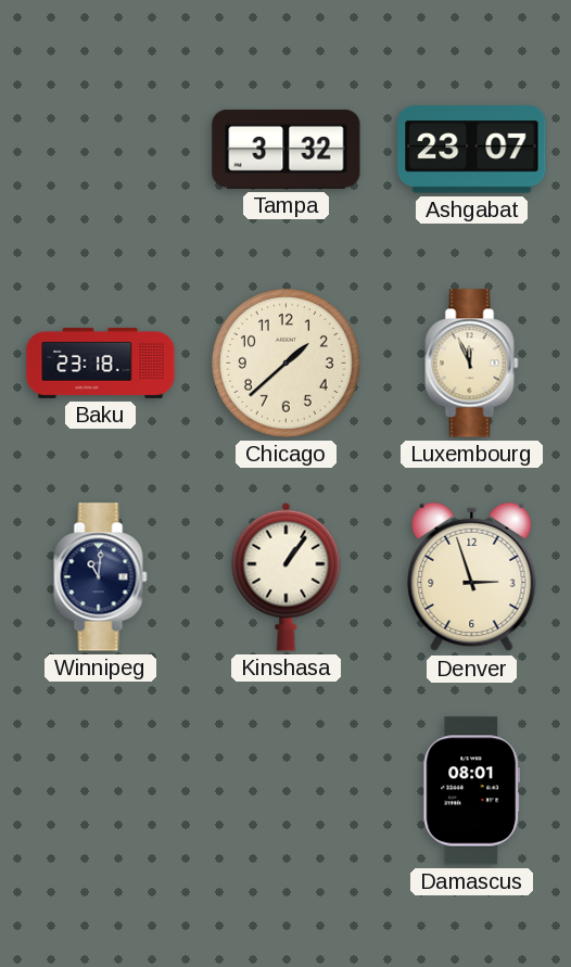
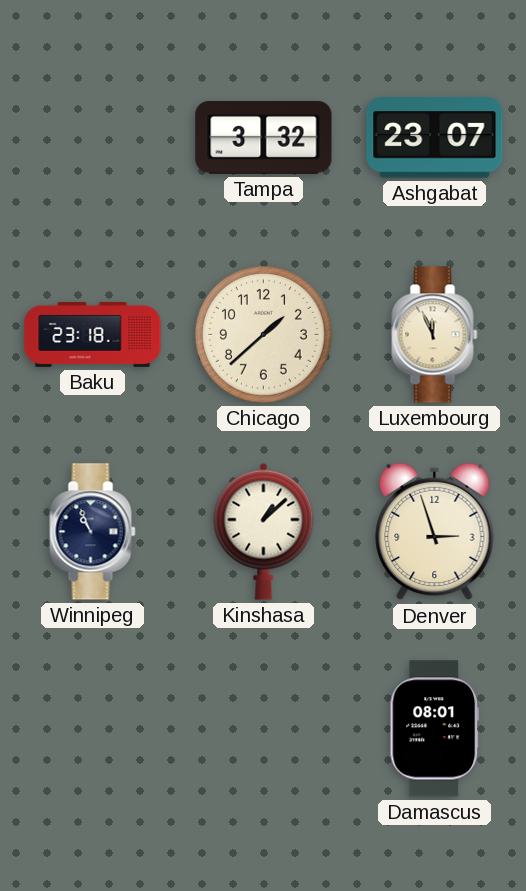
Winnipeg: 11:01 -> 10:56
Kinshasa: 1:06 -> 1:08
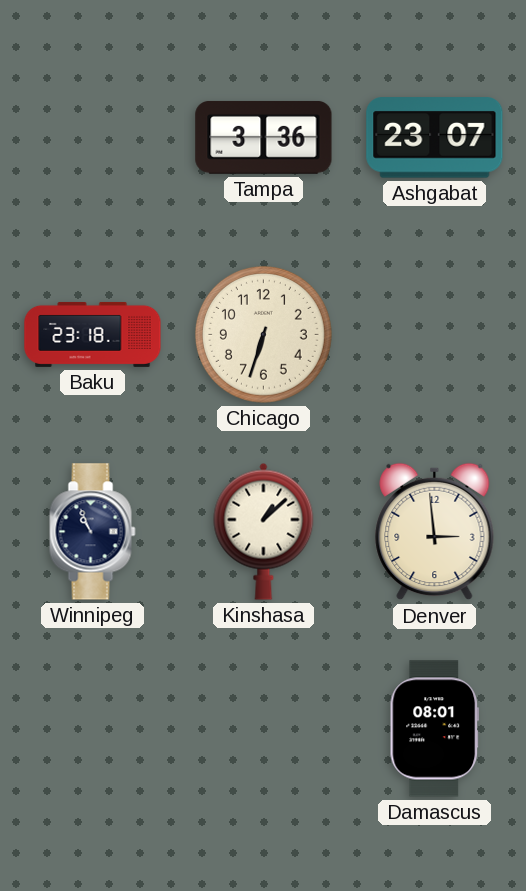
Tampa: 3:32 -> 3:36
Chicago: 1:38 -> 6:33
Luxembourg: 11:56 -> none
Denver: 2:57 -> 2:59
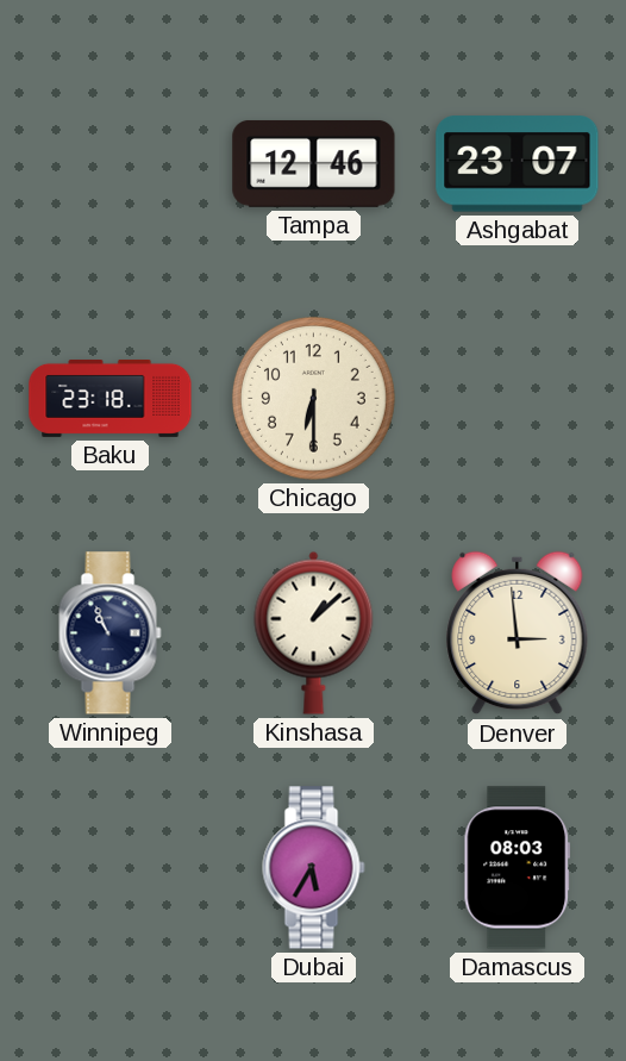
Tampa: 3:36 -> 12:46
Chicago: 6:33 -> 6:30
Dubai: none -> 5:35
Damascus: 08:01 -> 08:03
